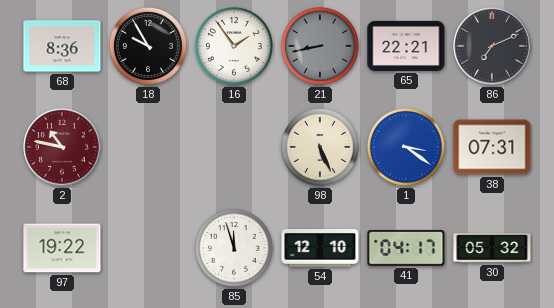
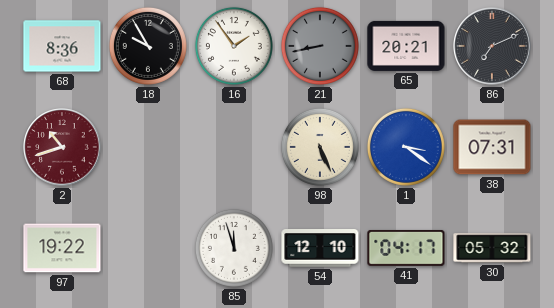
65: 22:21 -> 20:21
2: 10:47 -> 10:42
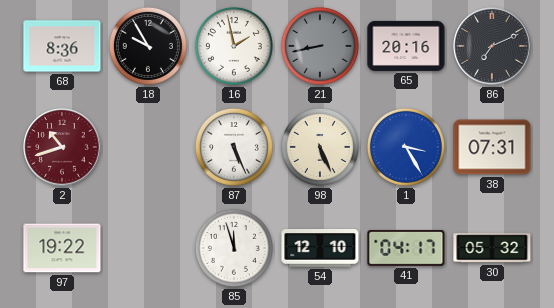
16: 1:54 -> 1:58
65: 20:21 -> 20:16
87: none -> 5:26
1: 3:21 -> 3:25
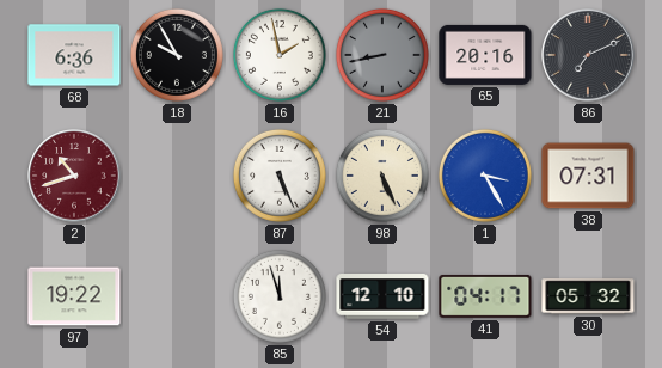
68: 8:36 -> 6:36
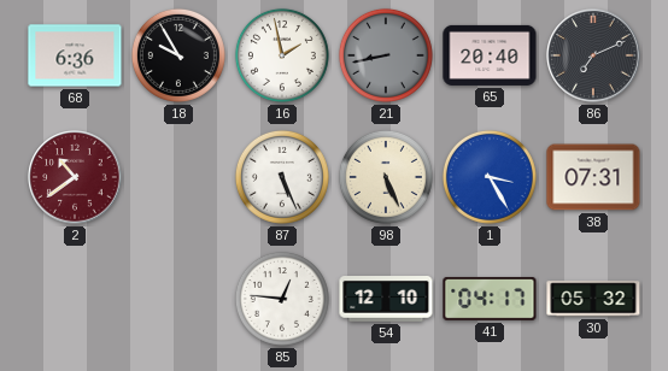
65: 20:16 -> 20:40
2: 10:42 -> 10:39
97: 19:22 -> none
85: 11:57 -> 12:46
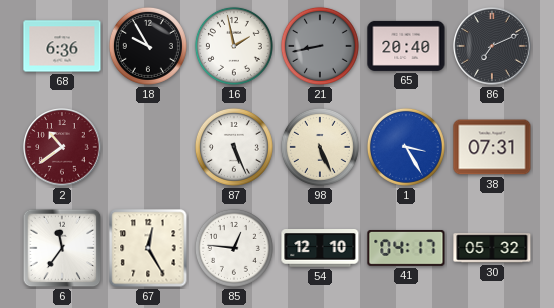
6: none -> 11:36
67: none -> 12:25
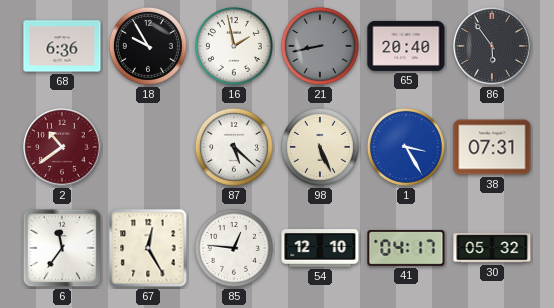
86: 7:11 -> 5:54
87: 5:26 -> 5:22
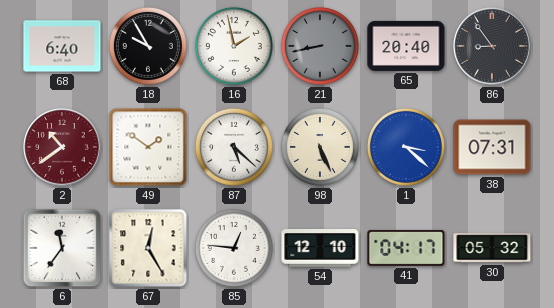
68: 6:36 -> 6:40
86: 5:54 -> 8:54
49: none -> 1:51
1: 3:25 -> 3:22
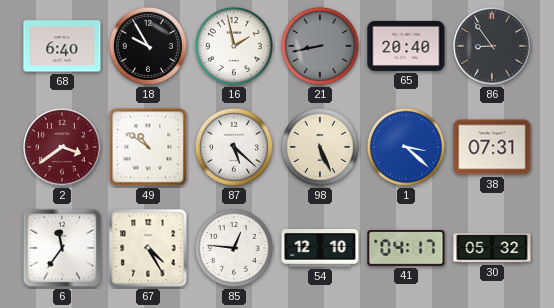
2: 10:39 -> 3:39
49: 1:51 -> 10:51
67: 12:25 -> 4:25
